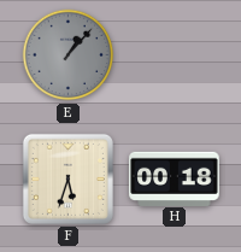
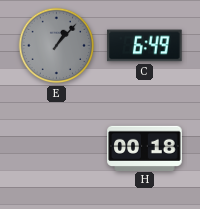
C: none -> 6:49
F: 5:33 -> none
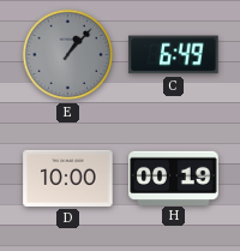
D: none -> 10:00
H: 00:18 -> 00:19
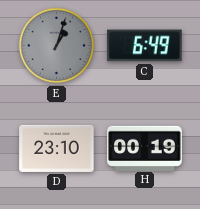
E: 1:07 -> 1:03
D: 10:00 -> 23:10
